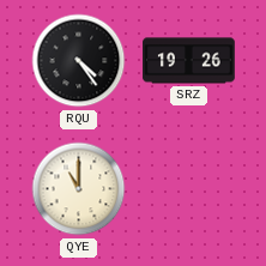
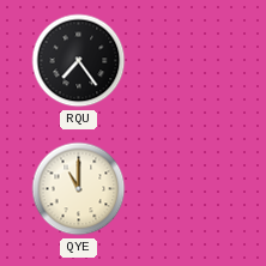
RQU: 4:24 -> 7:24
SRZ: 19:26 -> none
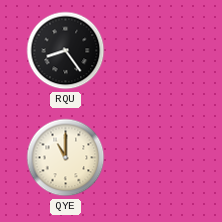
RQU: 7:24 -> 8:24
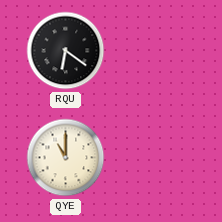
RQU: 8:24 -> 6:21
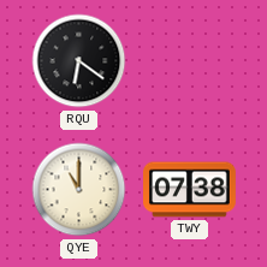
TWY: none -> 07:38
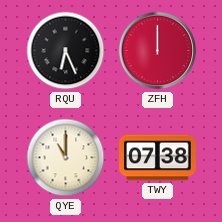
RQU: 6:21 -> 6:26
ZFH: none -> 12:00
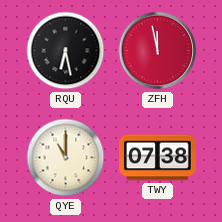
RQU: 6:26 -> 6:28
ZFH: 12:00 -> 11:58
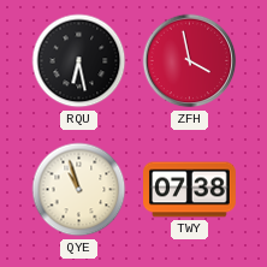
ZFH: 11:58 -> 3:58
QYE: 11:00 -> 10:57
